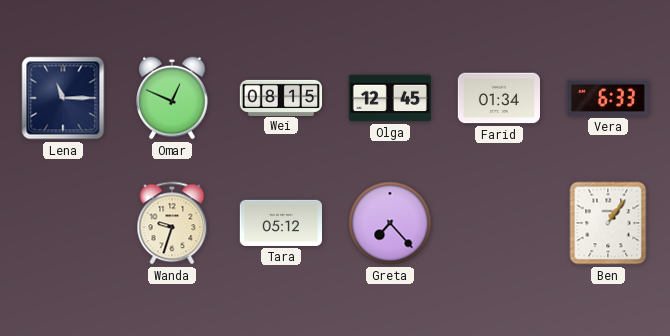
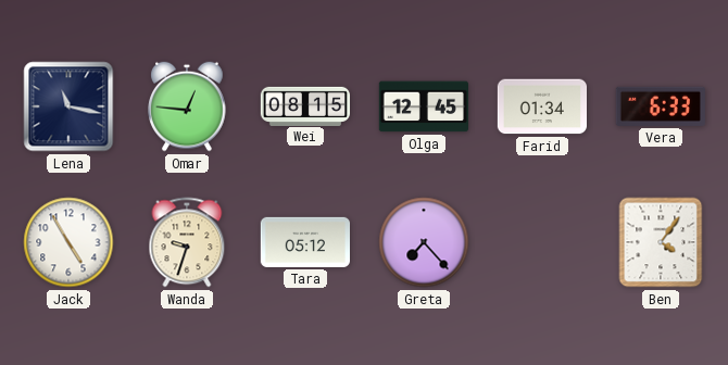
Lena: 11:15 -> 11:17
Omar: 12:49 -> 12:46
Jack: none -> 4:55
Ben: 1:06 -> 4:06
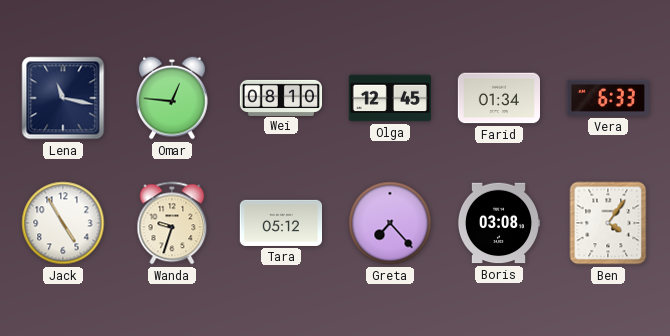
Wei: 08:15 -> 08:10
Boris: none -> 03:08
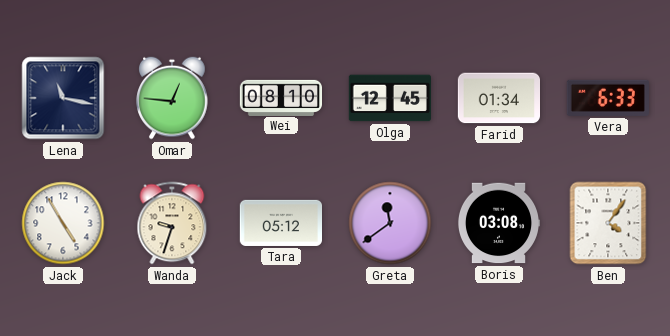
Greta: 7:23 -> 11:39
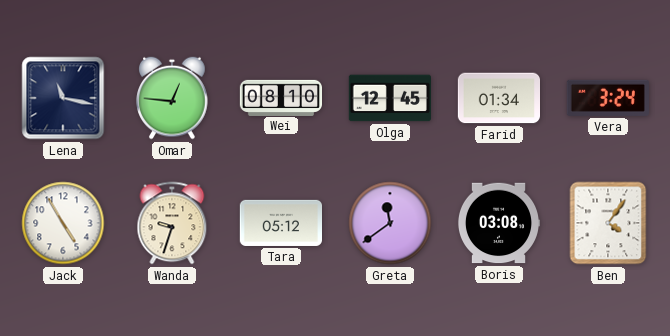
Vera: 6:33 -> 3:24
